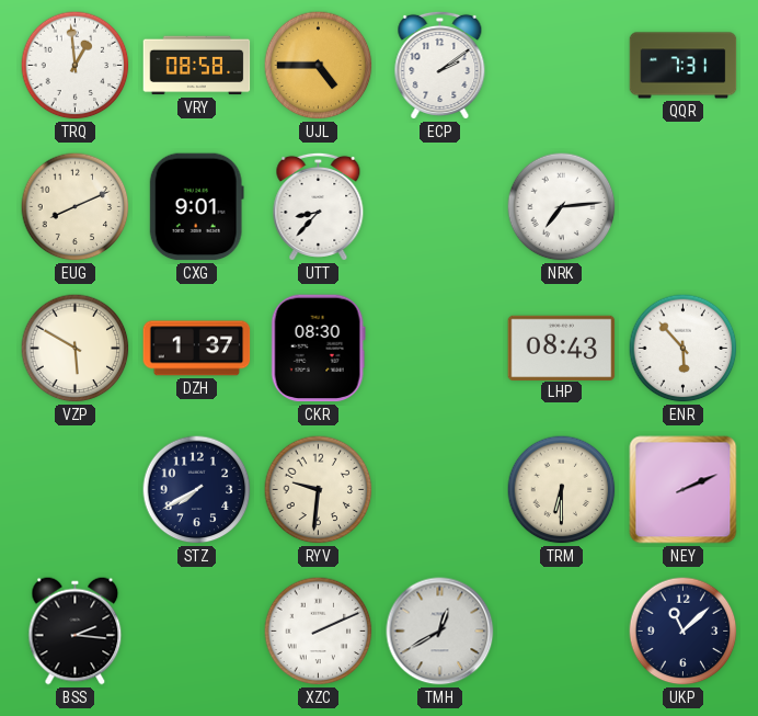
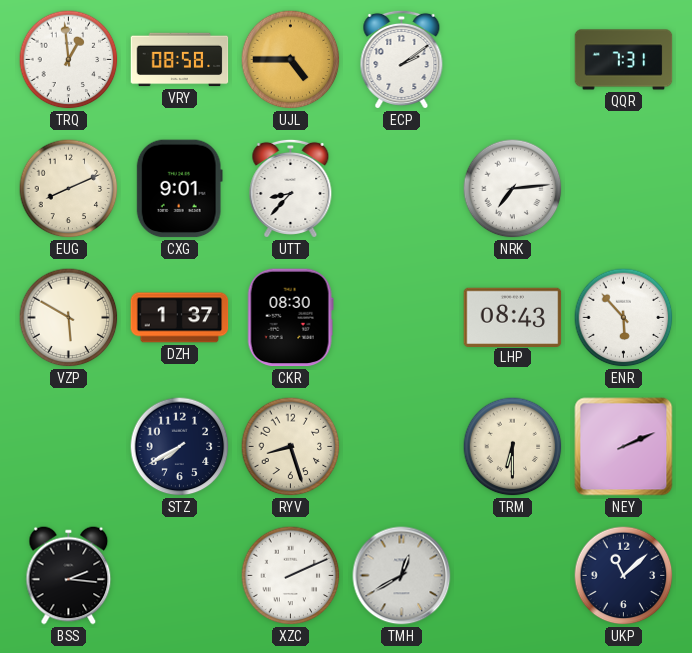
RYV: 9:31 -> 8:27
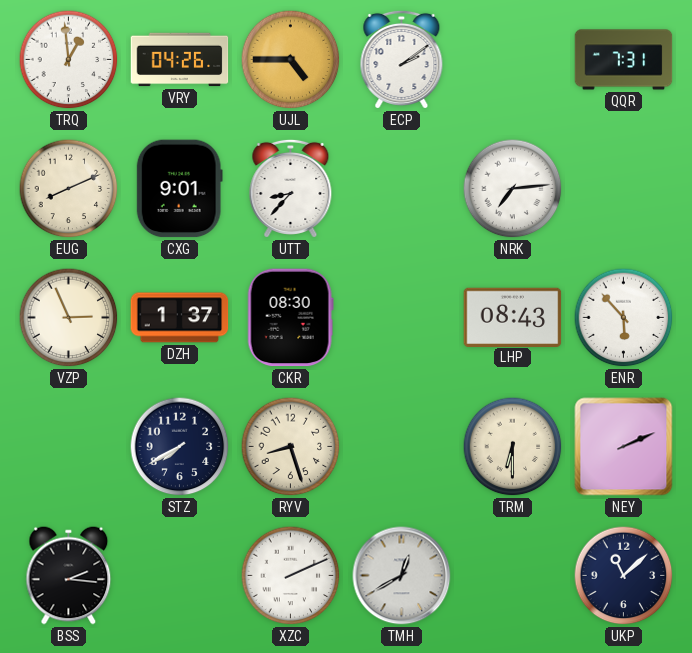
VRY: 08:58 -> 04:26
VZP: 5:50 -> 2:56
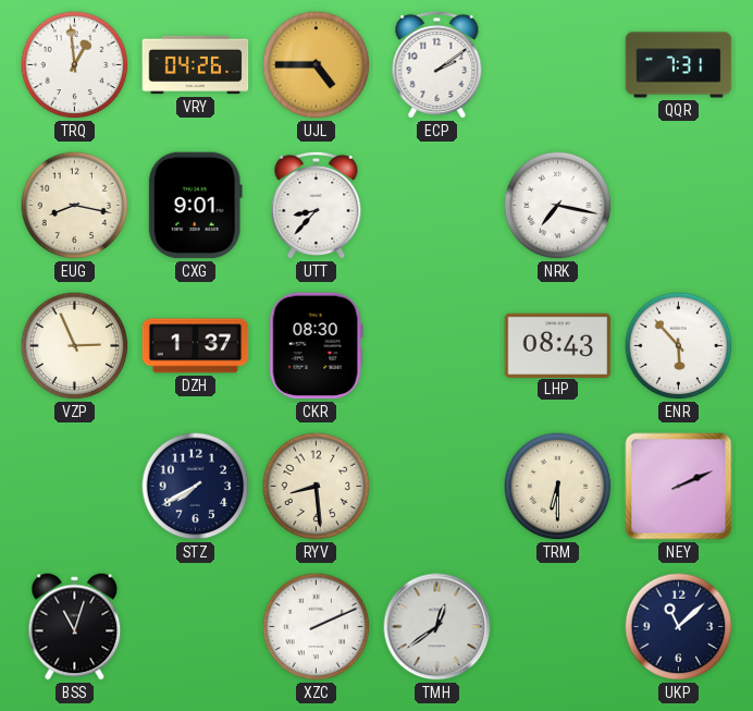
EUG: 8:11 -> 8:17
NRK: 7:14 -> 7:17
RYV: 8:27 -> 8:29
BSS: 2:16 -> 11:03
TMH: 12:40 -> 12:39
